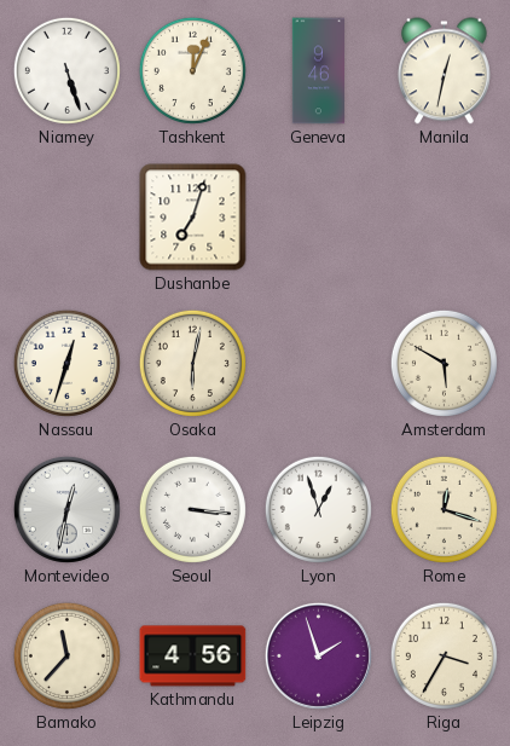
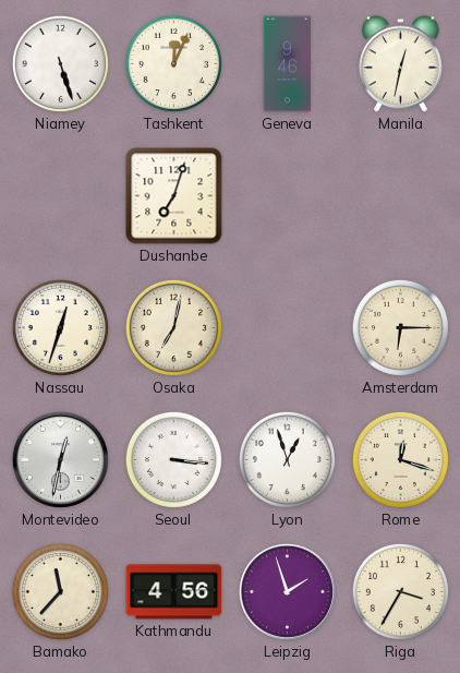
Osaka: 6:02 -> 7:02
Amsterdam: 5:50 -> 6:15
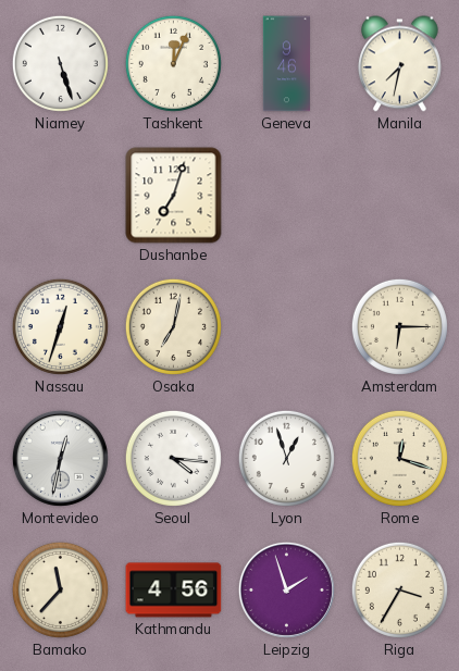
Manila: 12:32 -> 7:32
Seoul: 3:16 -> 4:16
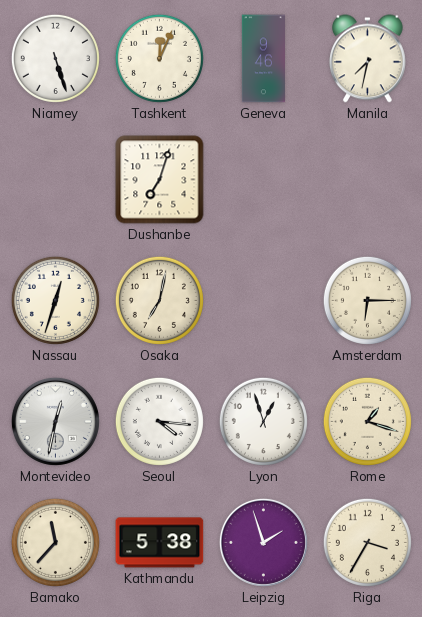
Rome: 12:18 -> 1:18
Kathmandu: 4:56 -> 5:38
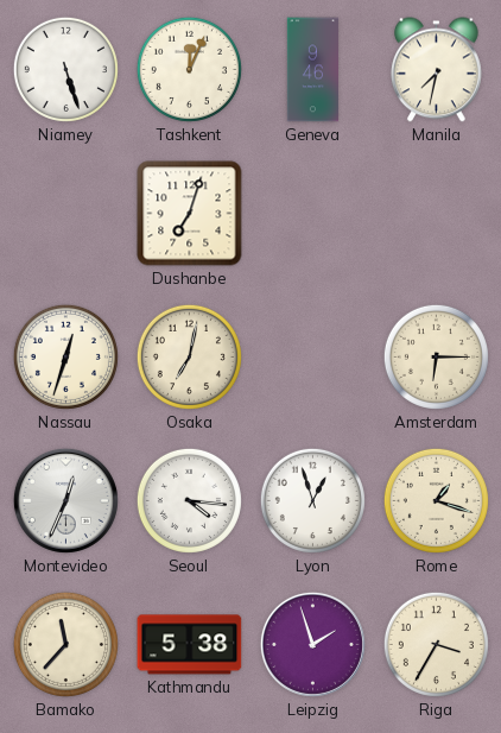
Montevideo: 12:32 -> 12:34
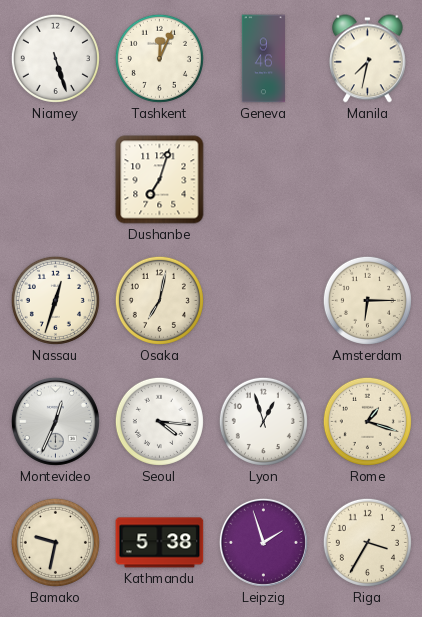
Bamako: 11:37 -> 9:32
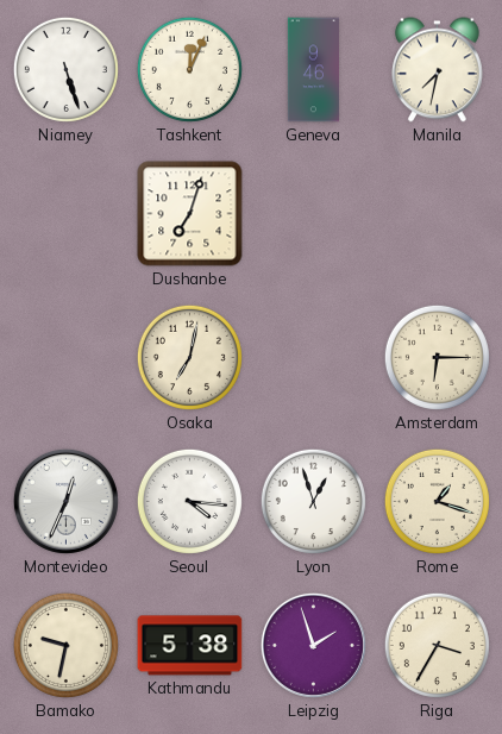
Nassau: 12:33 -> none
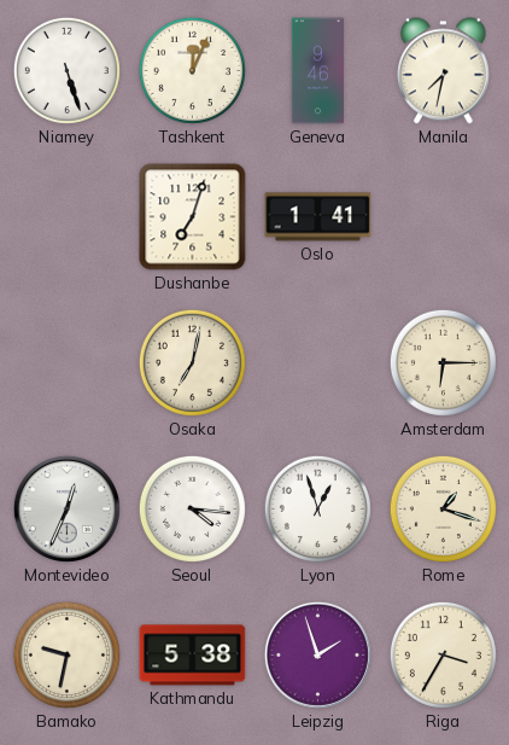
Oslo: none -> 1:41
